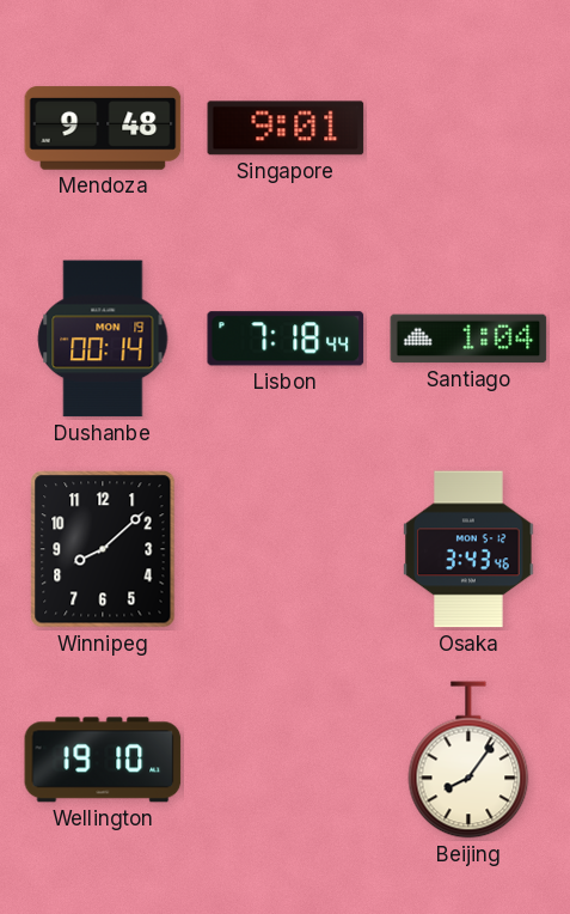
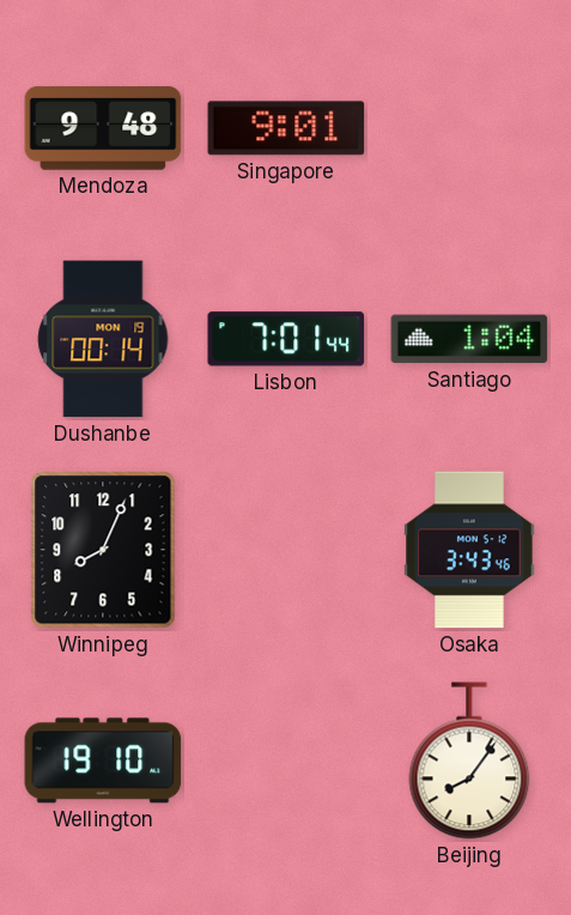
Lisbon: 7:18 -> 7:01
Winnipeg: 8:08 -> 8:04
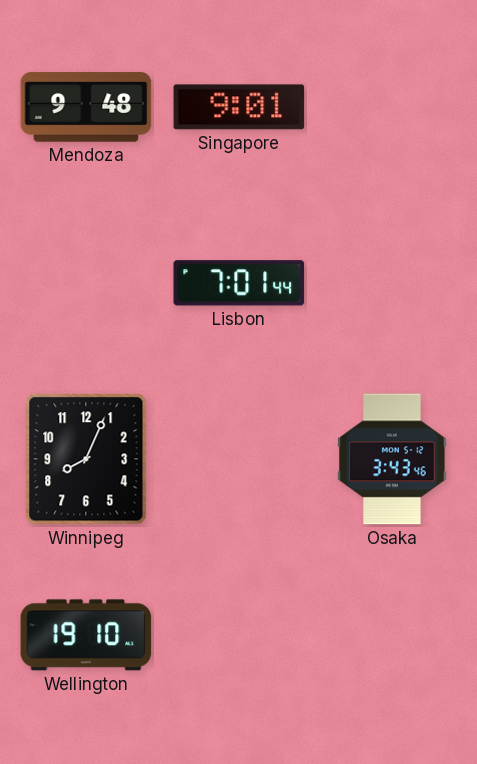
Dushanbe: 00:14 -> none
Santiago: 1:04 -> none
Beijing: 8:06 -> none
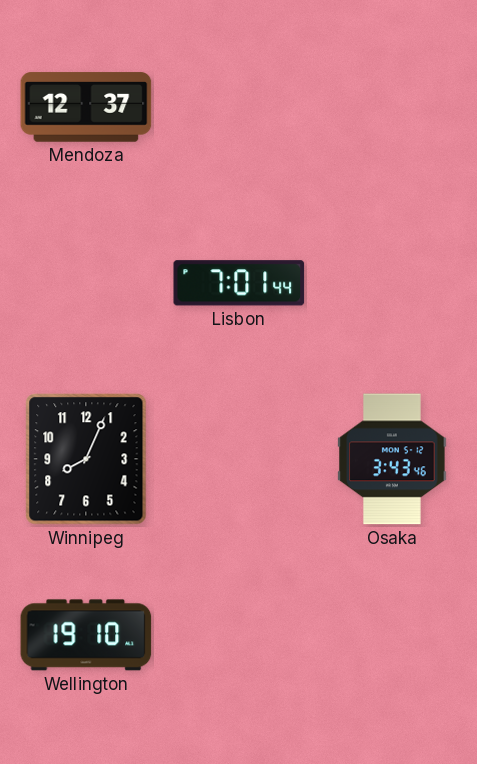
Mendoza: 9:48 -> 12:37
Singapore: 9:01 -> none
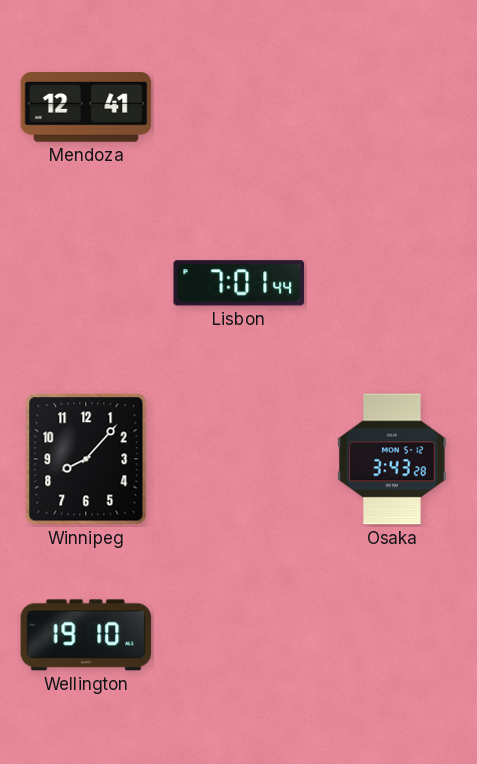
Mendoza: 12:37 -> 12:41
Winnipeg: 8:04 -> 8:07
Osaka: 3:43:46 -> 3:43:28
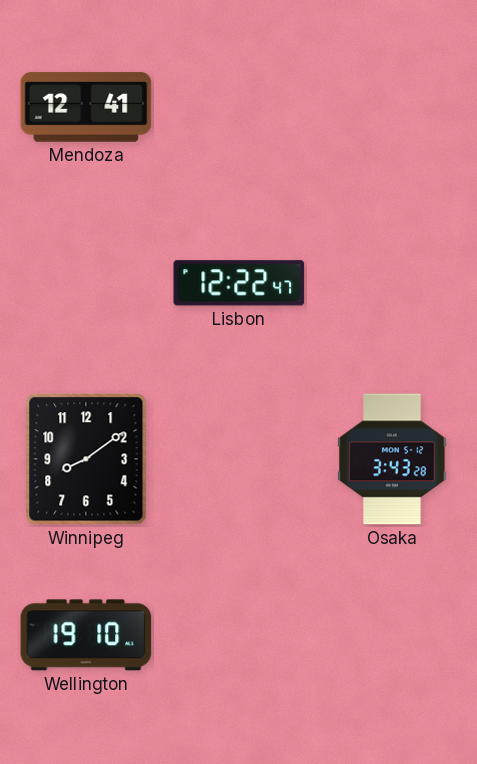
Lisbon: 7:01 -> 12:22
Winnipeg: 8:07 -> 8:09
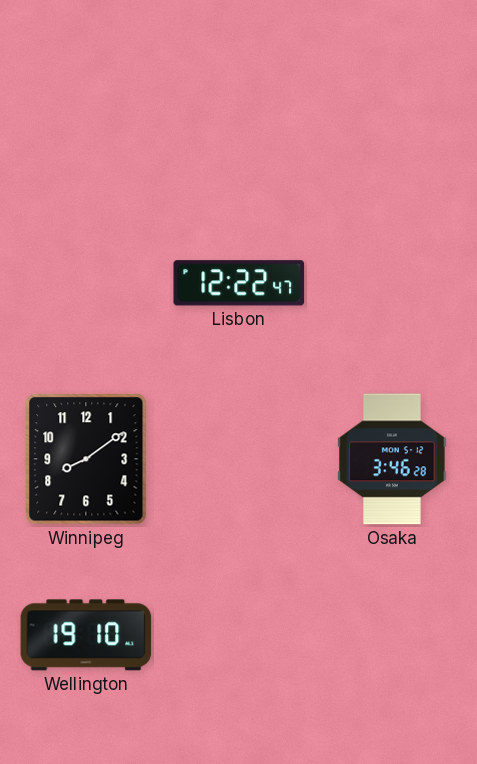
Mendoza: 12:41 -> none
Osaka: 3:43 -> 3:46
